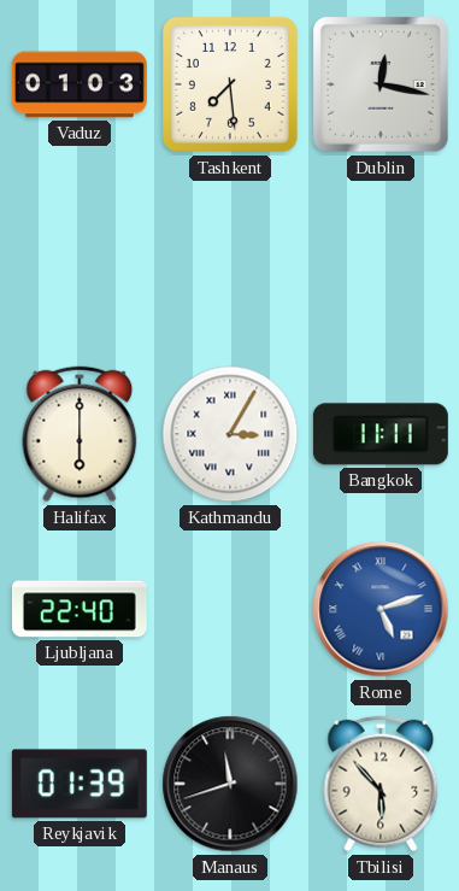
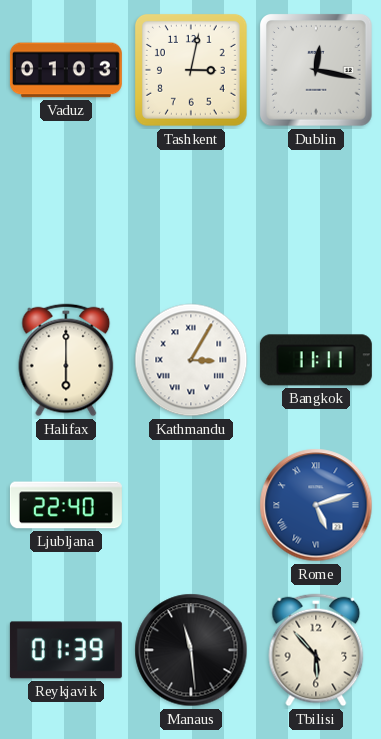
Tashkent: 7:29 -> 3:02
Manaus: 11:42 -> 11:29
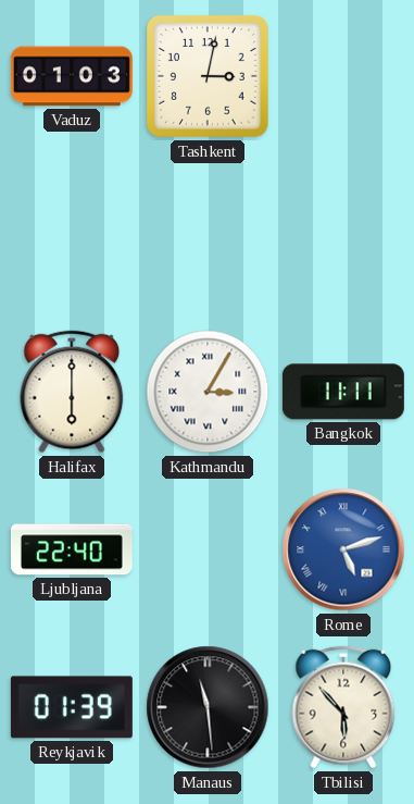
Dublin: 12:17 -> none
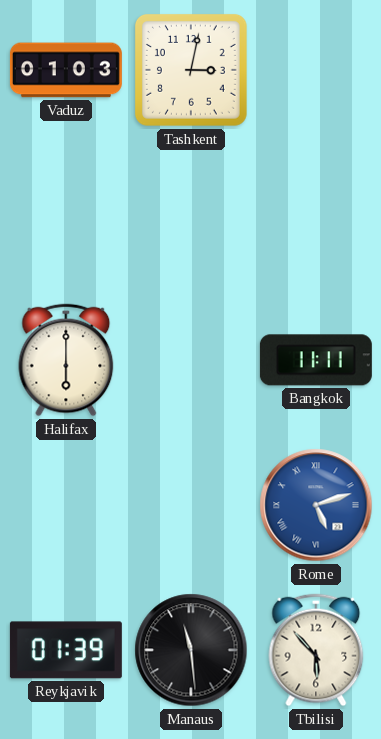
Kathmandu: 3:05 -> none
Ljubljana: 22:40 -> none
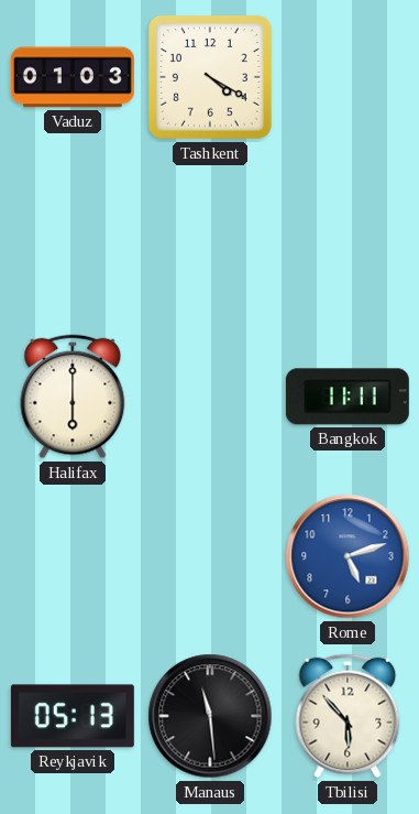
Tashkent: 3:02 -> 4:20
Rome numerals: Roman -> Arabic
Reykjavik: 01:39 -> 05:13
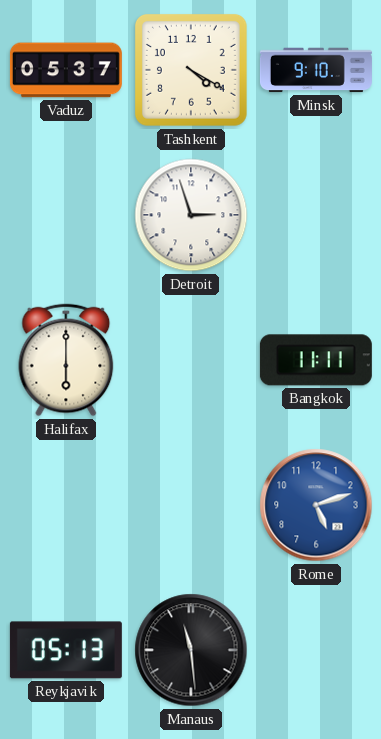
Vaduz: 01:03 -> 05:37
Minsk: none -> 9:10
Detroit: none -> 2:57
Tbilisi: 5:53 -> none
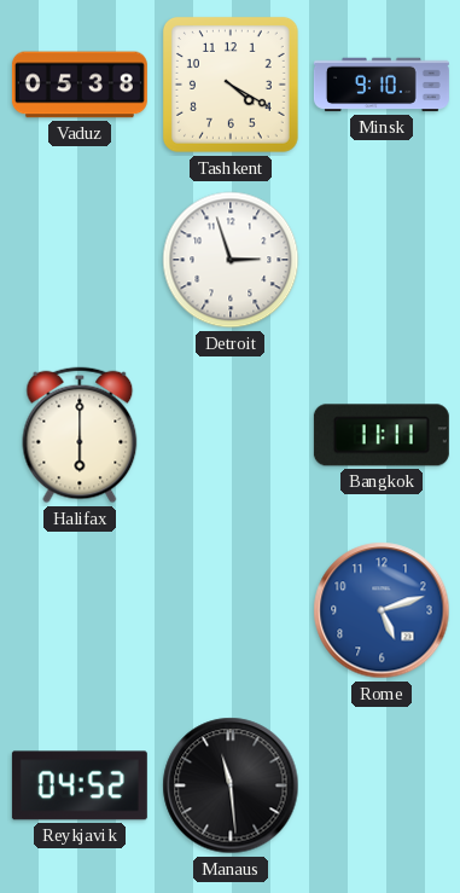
Vaduz: 05:37 -> 05:38
Reykjavik: 05:13 -> 04:52
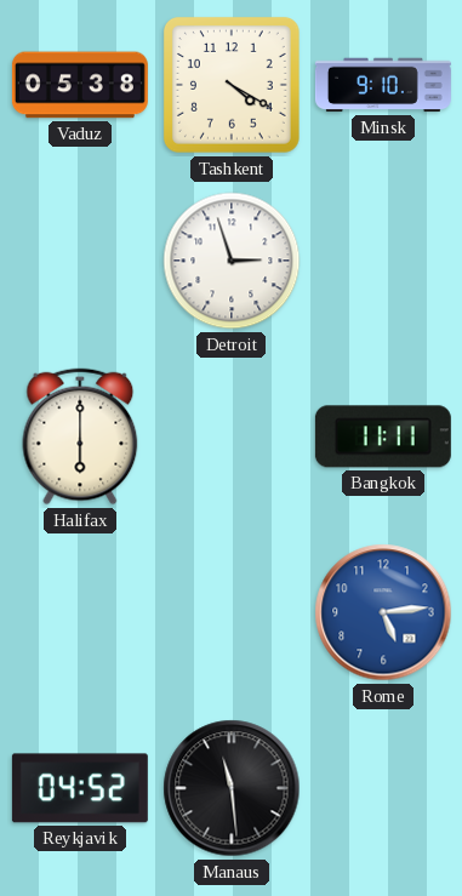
Rome: 5:12 -> 5:14
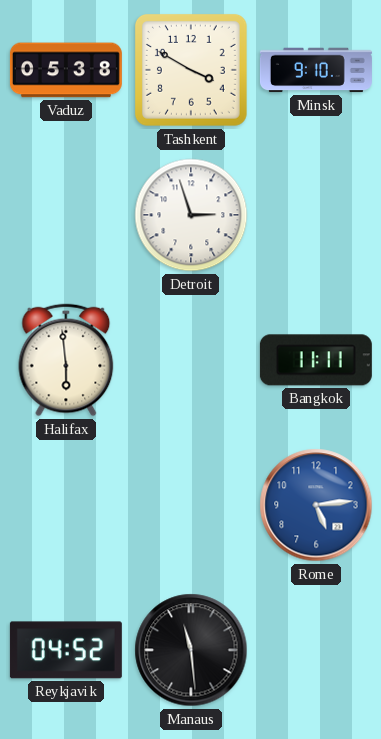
Tashkent: 4:20 -> 3:50
Halifax: 6:00 -> 5:59
